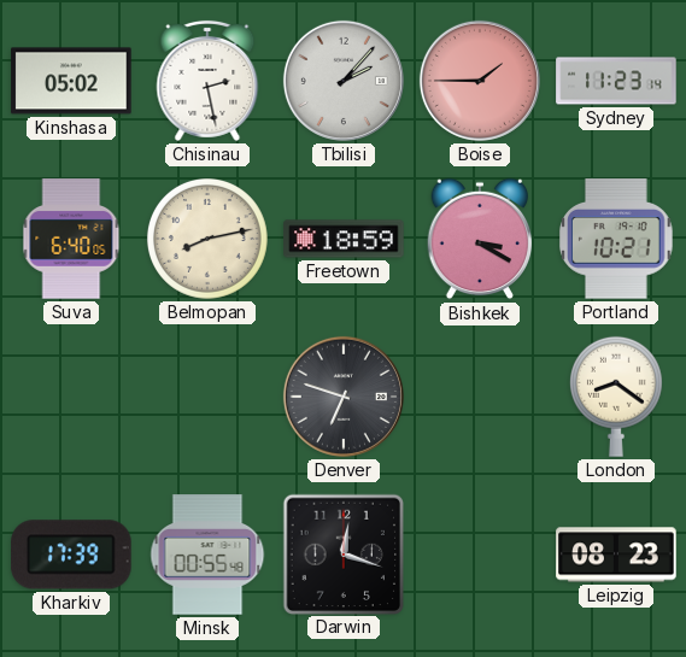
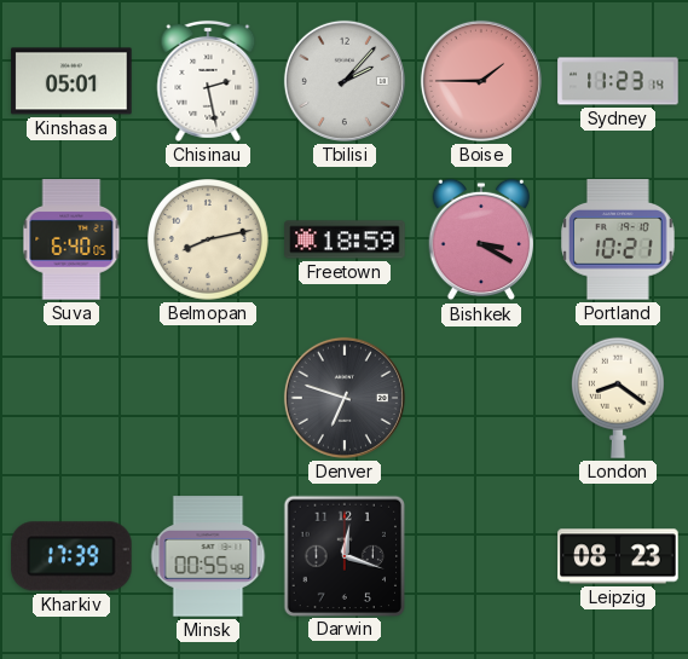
Kinshasa: 05:02 -> 05:01
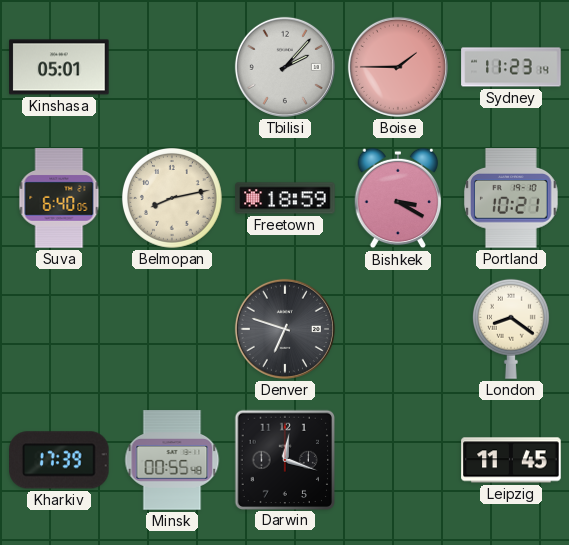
Chisinau: 2:28 -> none
Leipzig: 08:23 -> 11:45
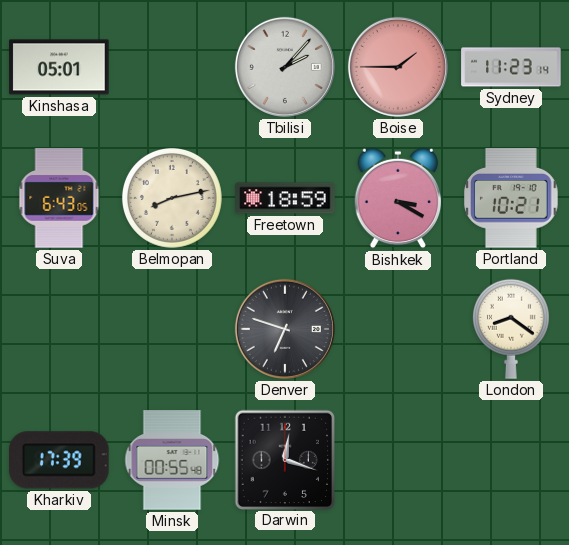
Suva: 6:40 -> 6:43
Leipzig: 11:45 -> none
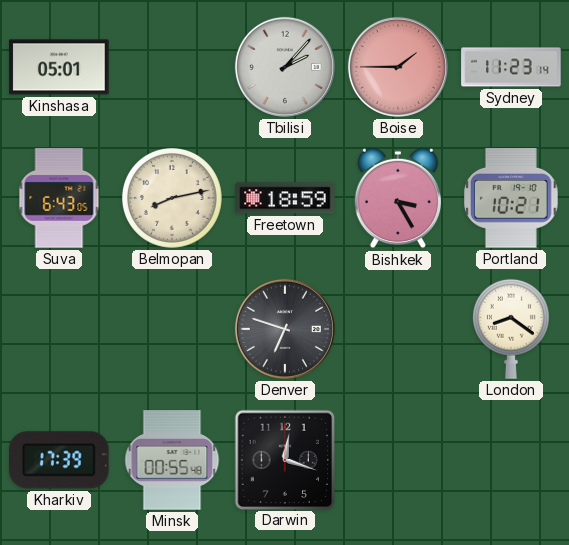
Bishkek: 3:20 -> 3:25
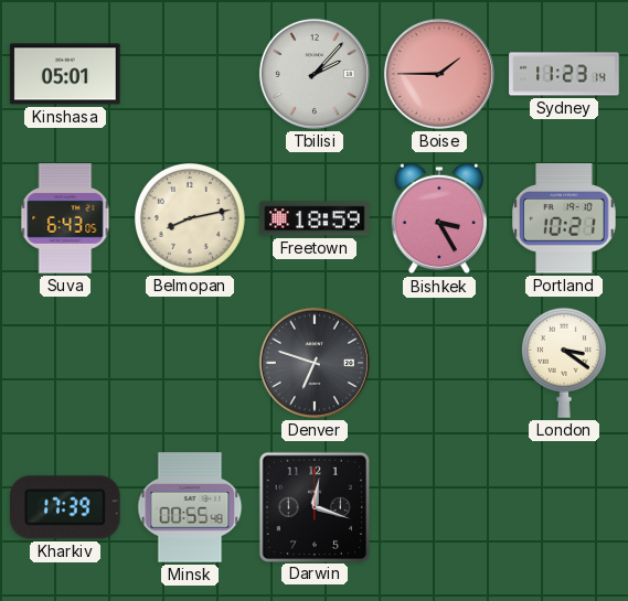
London: 8:21 -> 3:21
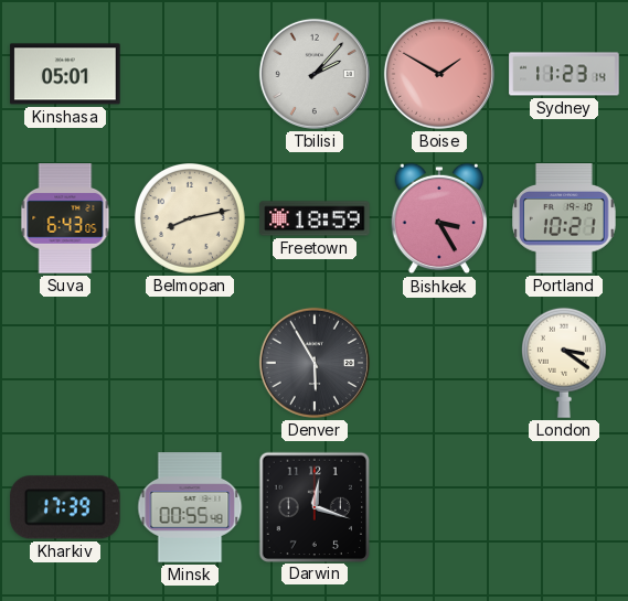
Boise: 1:45 -> 1:50
Denver: 6:48 -> 5:55
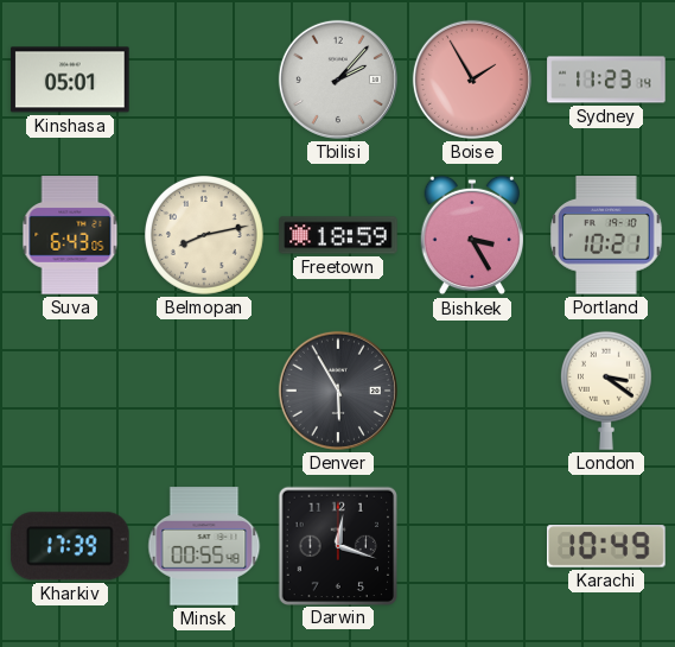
Boise: 1:50 -> 1:55
Karachi: none -> 10:49
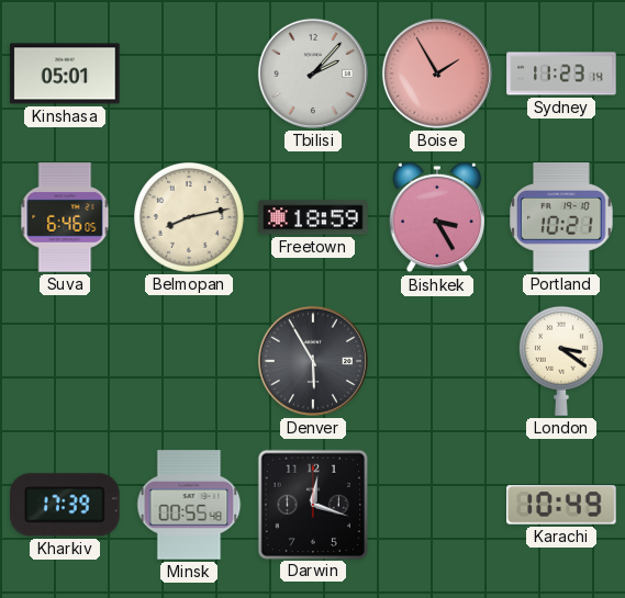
Suva: 6:43 -> 6:46
